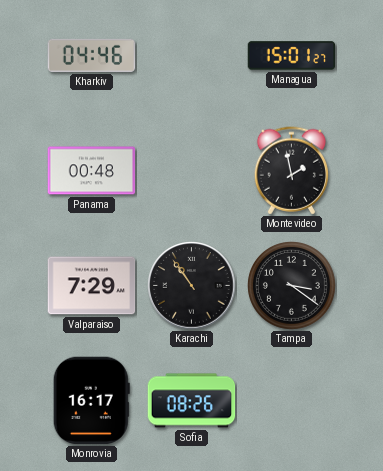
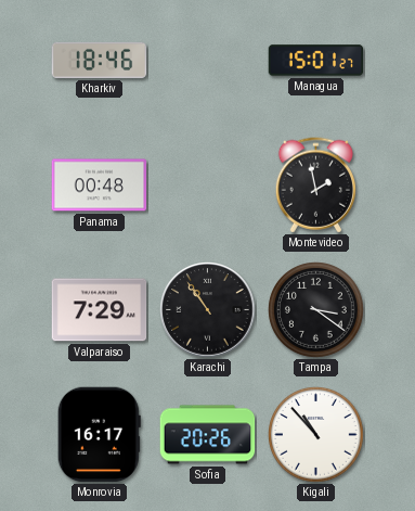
Kharkiv: 04:46 -> 18:46
Sofia: 08:26 -> 20:26
Kigali: none -> 10:53
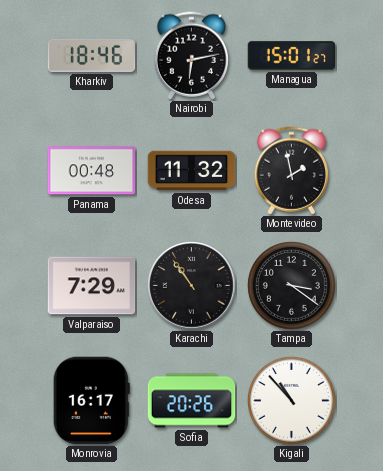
Nairobi: none -> 6:13
Odesa: none -> 11:32
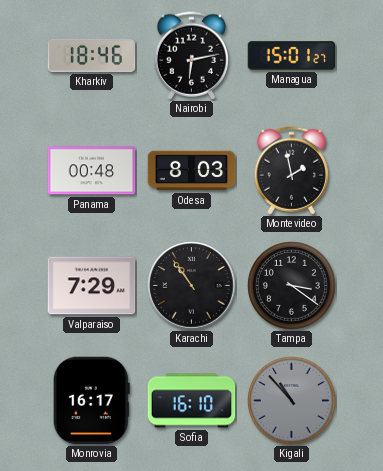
Odesa: 11:32 -> 8:03
Sofia: 20:26 -> 16:10
Kigali dial: white -> grey
